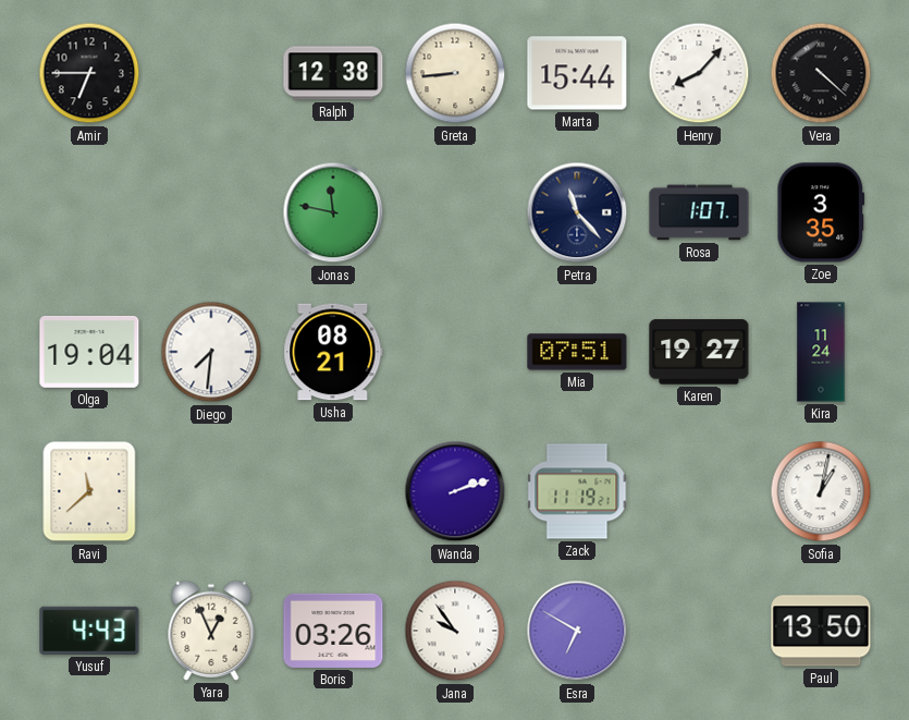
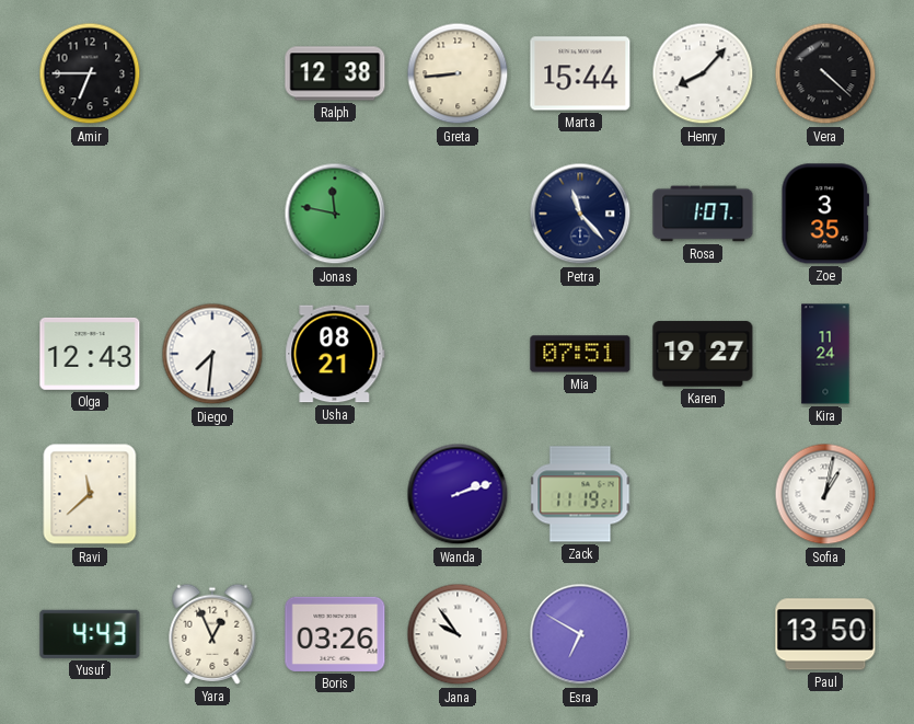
Olga: 19:04 -> 12:43
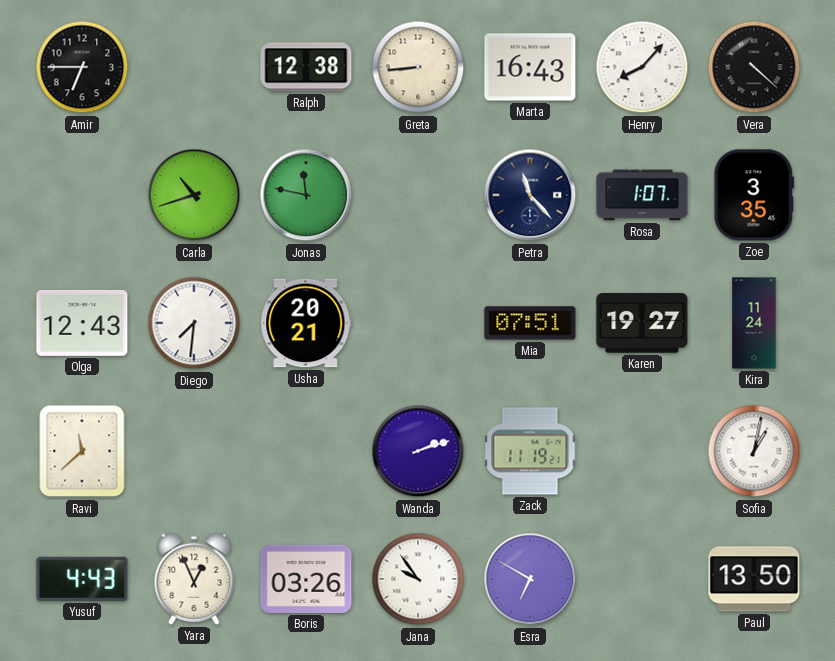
Marta: 15:44 -> 16:43
Carla: none -> 10:42
Usha: 08:21 -> 20:21
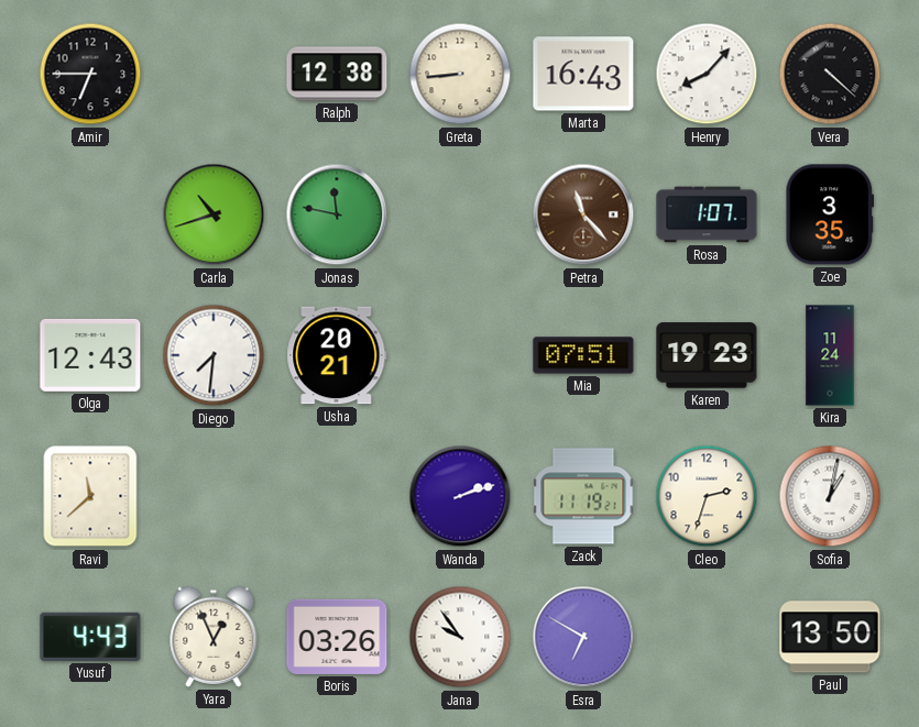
Petra dial: navy -> brown
Karen: 19:27 -> 19:23
Cleo: none -> 2:33
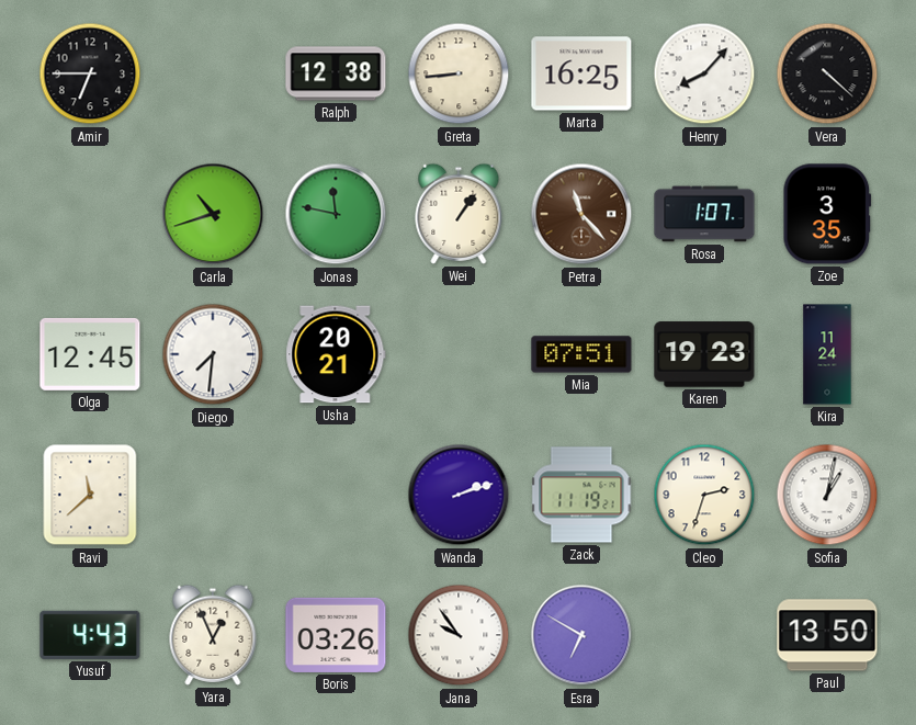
Marta: 16:43 -> 16:25
Wei: none -> 1:06
Olga: 12:43 -> 12:45
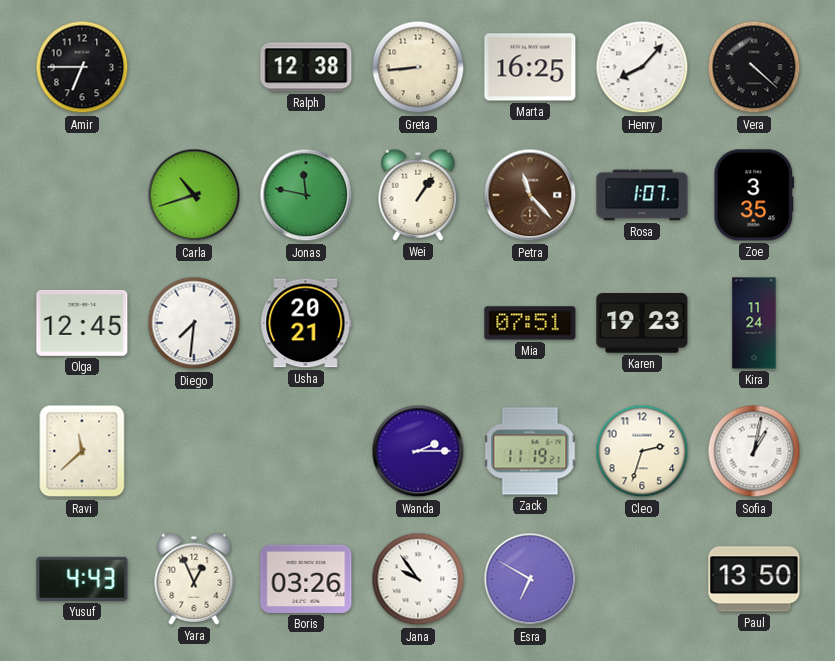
Wanda: 2:12 -> 2:15
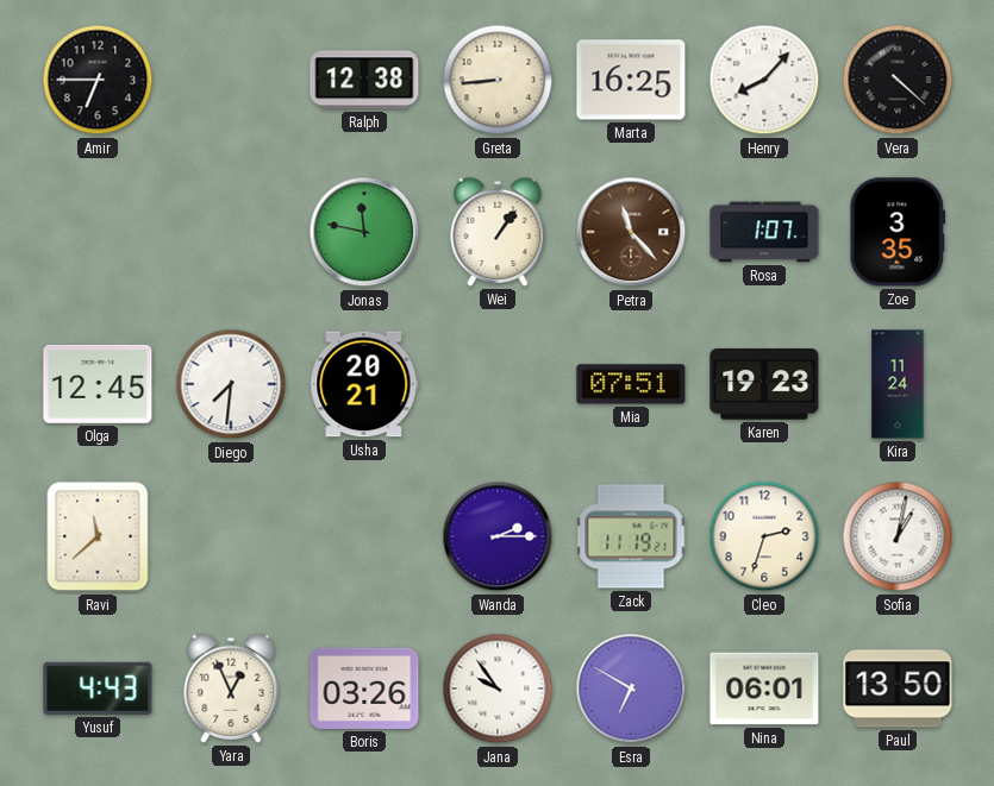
Carla: 10:42 -> none
Nina: none -> 06:01
